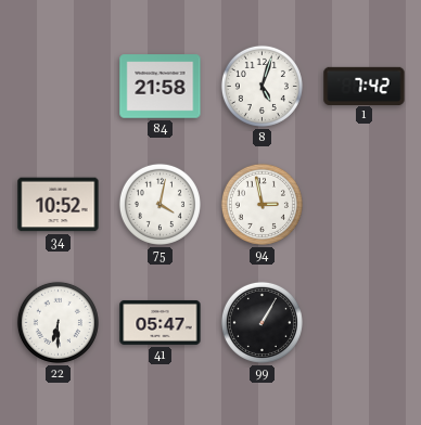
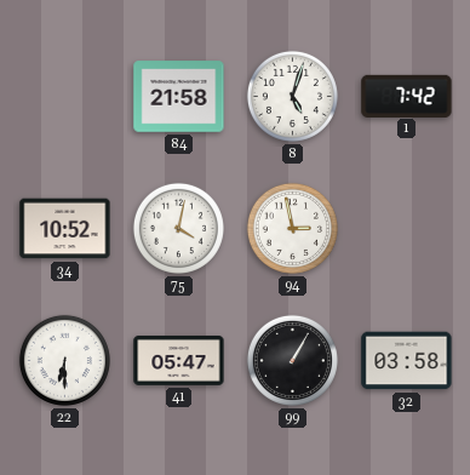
32: none -> 03:58
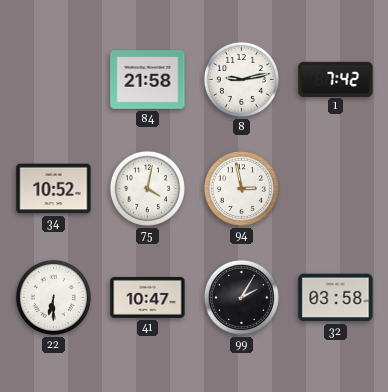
8: 5:03 -> 9:13
41: 05:47 -> 10:47
99: 1:05 -> 2:05
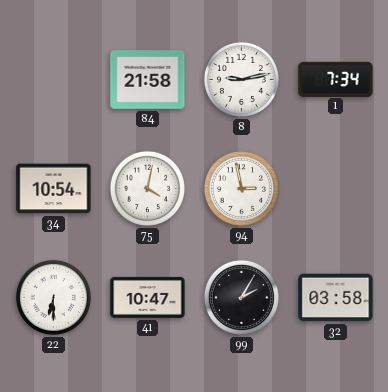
1: 7:42 -> 7:34
34: 10:52 -> 10:54
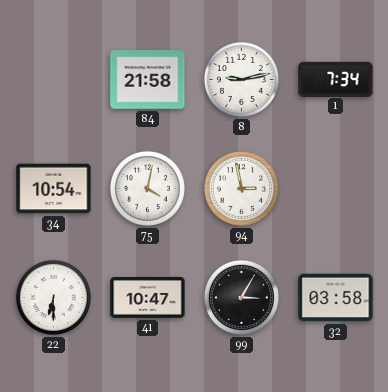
99: 2:05 -> 3:05
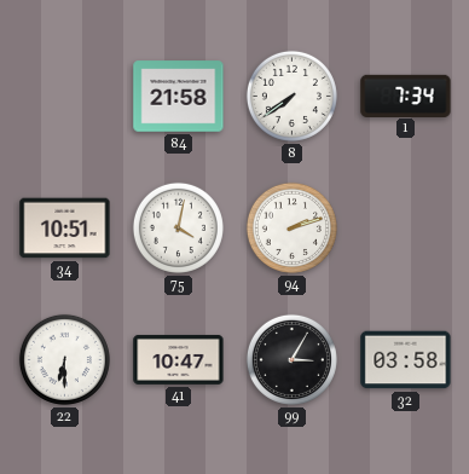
8: 9:13 -> 7:39
34: 10:54 -> 10:51
94: 2:58 -> 2:12
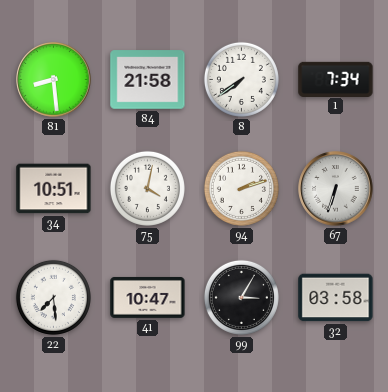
81: none -> 8:29
67: none -> 6:33
22: 6:30 -> 7:29
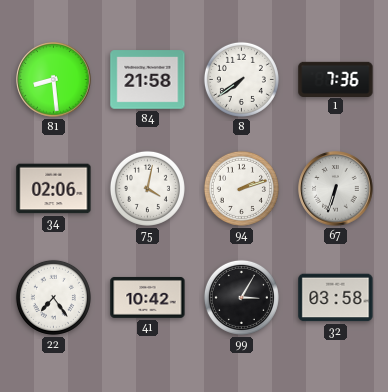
1: 7:34 -> 7:36
34: 10:51 -> 02:06
22: 7:29 -> 7:24
41: 10:47 -> 10:42
